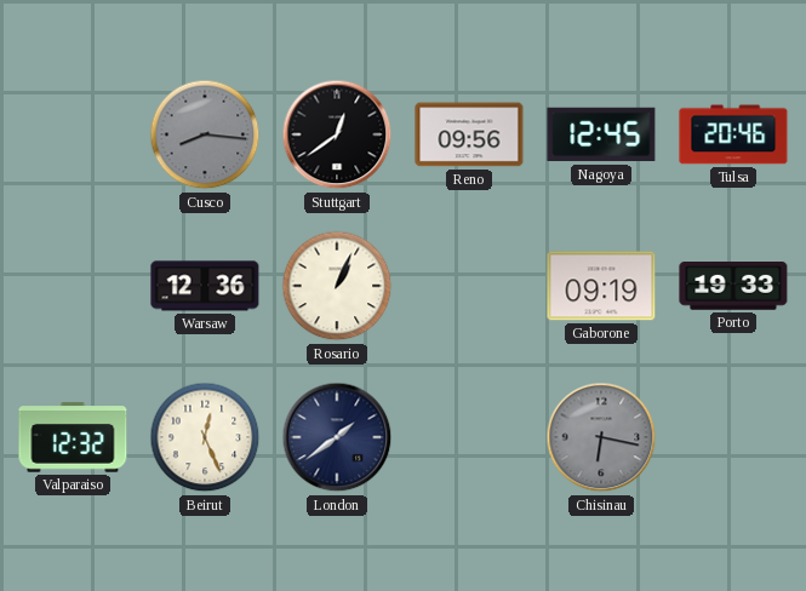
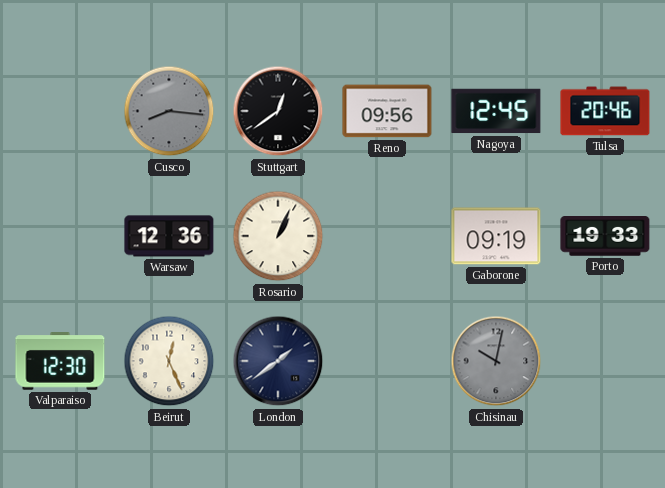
Valparaiso: 12:32 -> 12:30
Chisinau: 6:17 -> 10:02
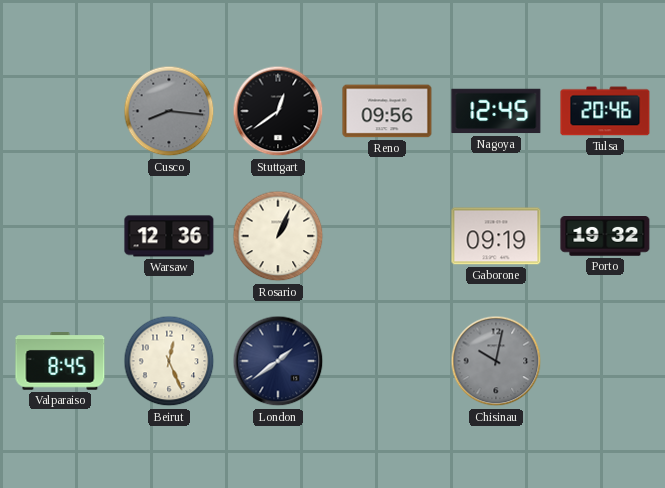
Porto: 19:33 -> 19:32
Valparaiso: 12:30 -> 8:45
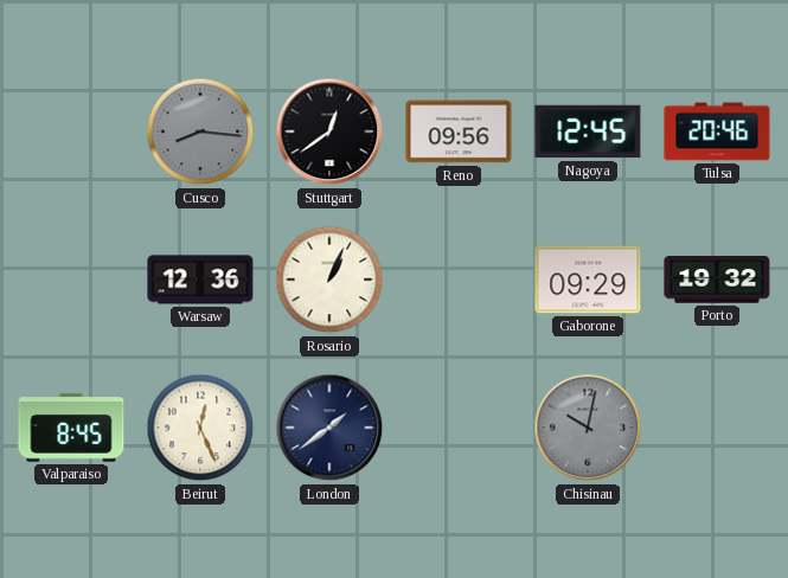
Gaborone: 09:19 -> 09:29
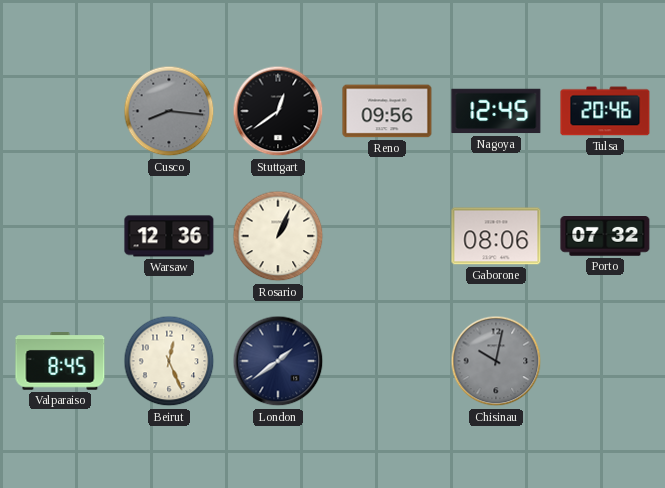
Gaborone: 09:29 -> 08:06
Porto: 19:32 -> 07:32
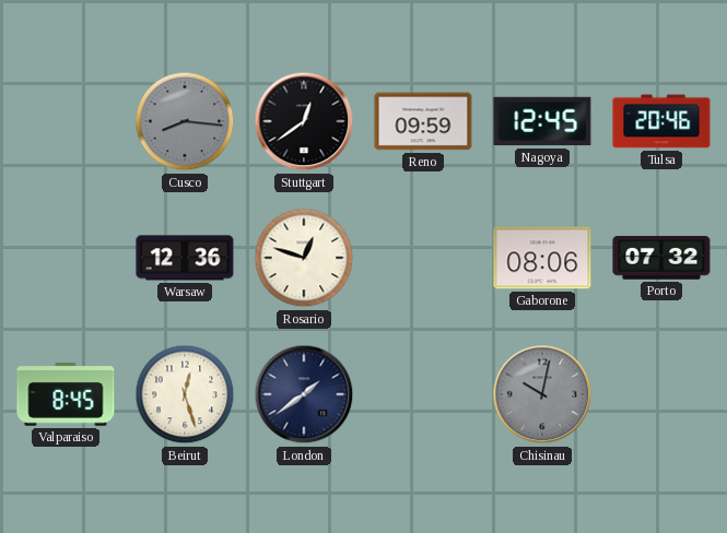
Reno: 09:56 -> 09:59
Rosario: 1:04 -> 12:48
Beirut: 12:26 -> 12:27
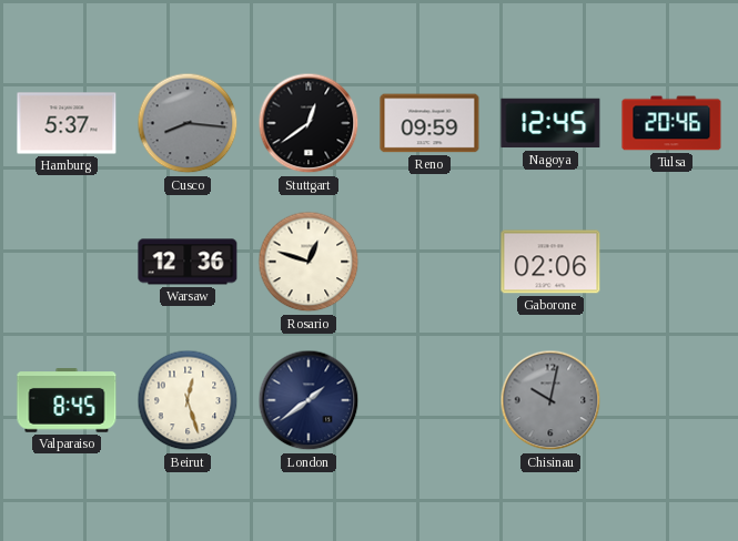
Hamburg: none -> 5:37
Gaborone: 08:06 -> 02:06
Porto: 07:32 -> none
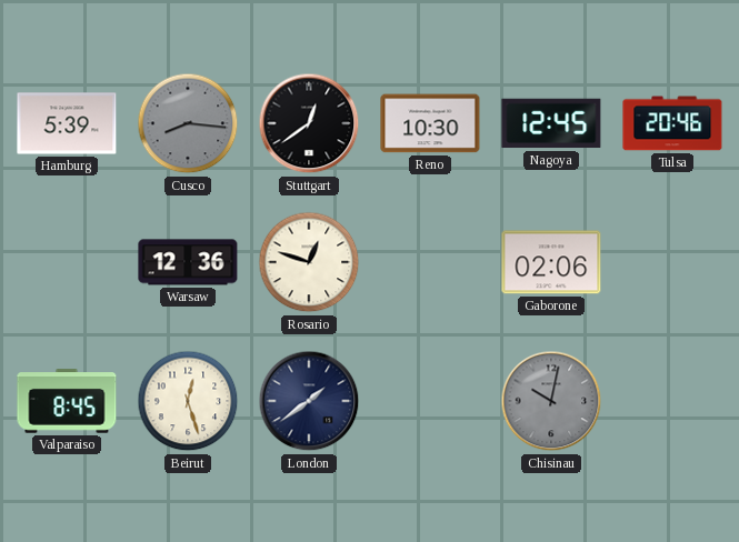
Hamburg: 5:37 -> 5:39
Reno: 09:59 -> 10:30
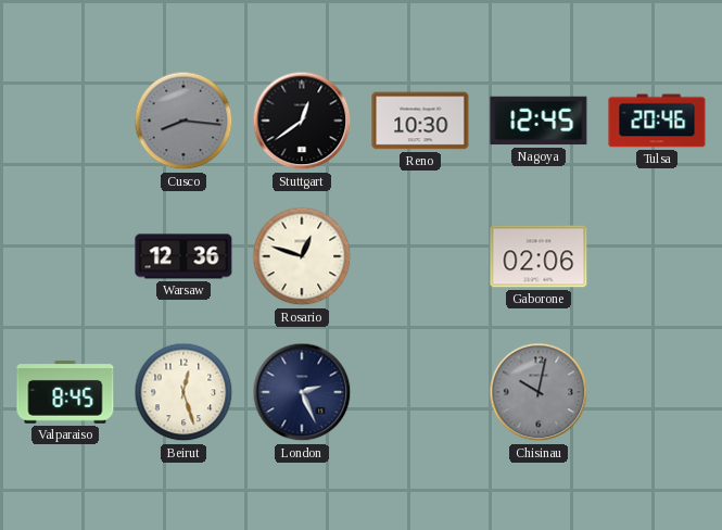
Hamburg: 5:39 -> none
London: 1:39 -> 2:26
